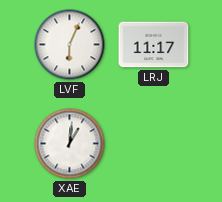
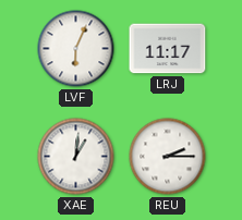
REU: none -> 2:15
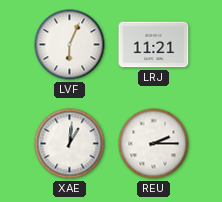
LRJ: 11:17 -> 11:21
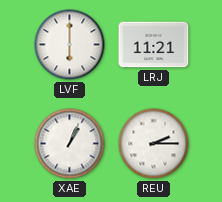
LVF: 6:04 -> 6:00
XAE: 1:01 -> 1:04
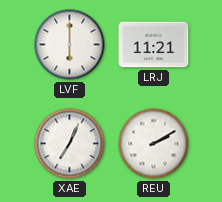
XAE: 1:04 -> 7:04
REU: 2:15 -> 2:10
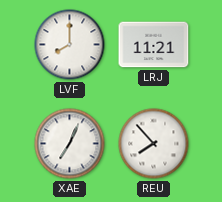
LVF: 6:00 -> 8:00
REU: 2:10 -> 7:53
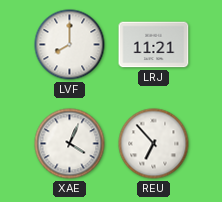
XAE: 7:04 -> 4:04
REU: 7:53 -> 6:53
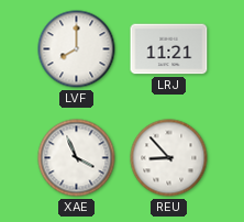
XAE: 4:04 -> 3:56
REU: 6:53 -> 8:53
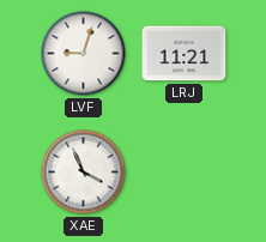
LVF: 8:00 -> 9:03
REU: 8:53 -> none
